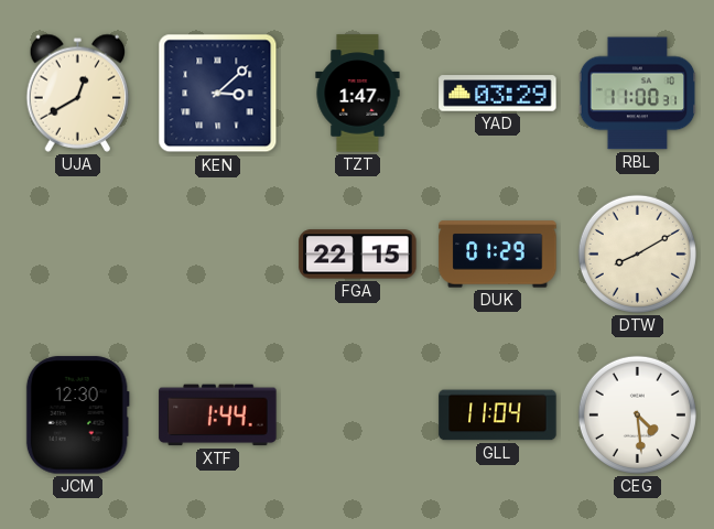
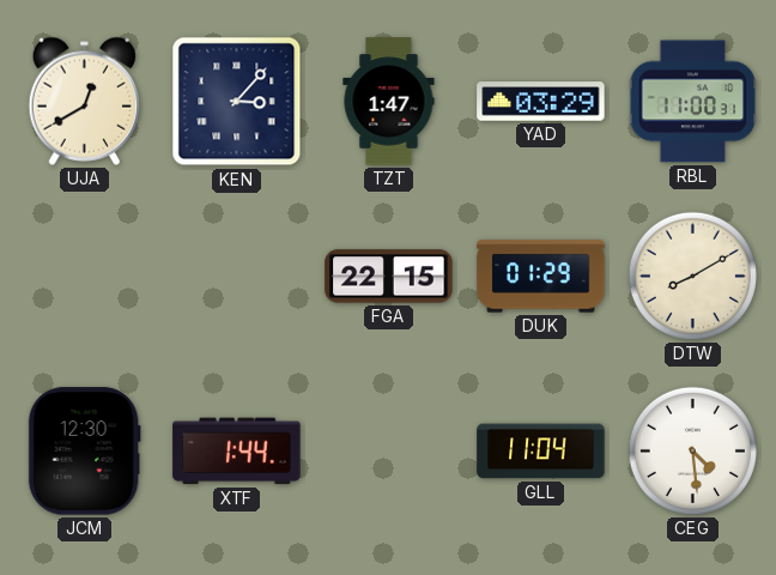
KEN: 3:08 -> 3:07
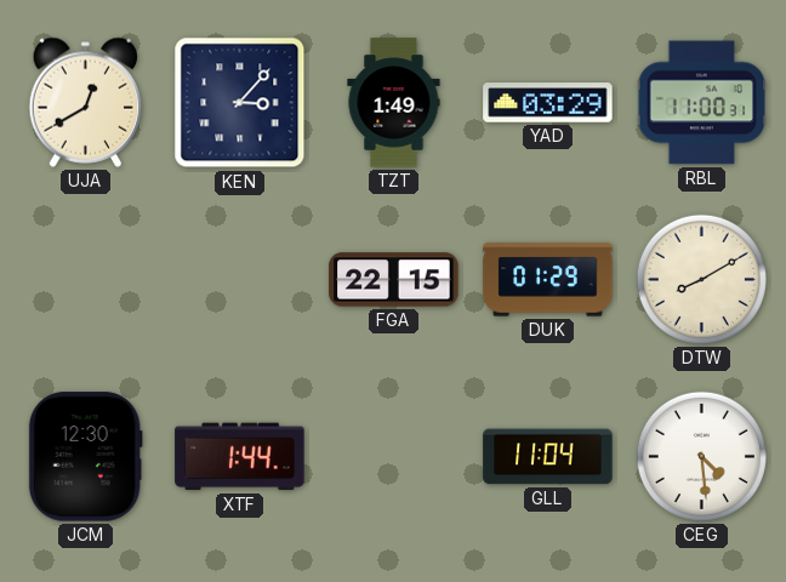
TZT: 1:47 -> 1:49
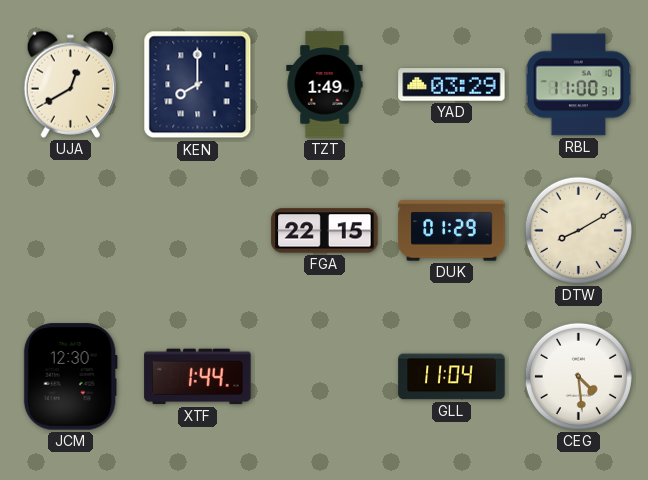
KEN: 3:07 -> 8:00
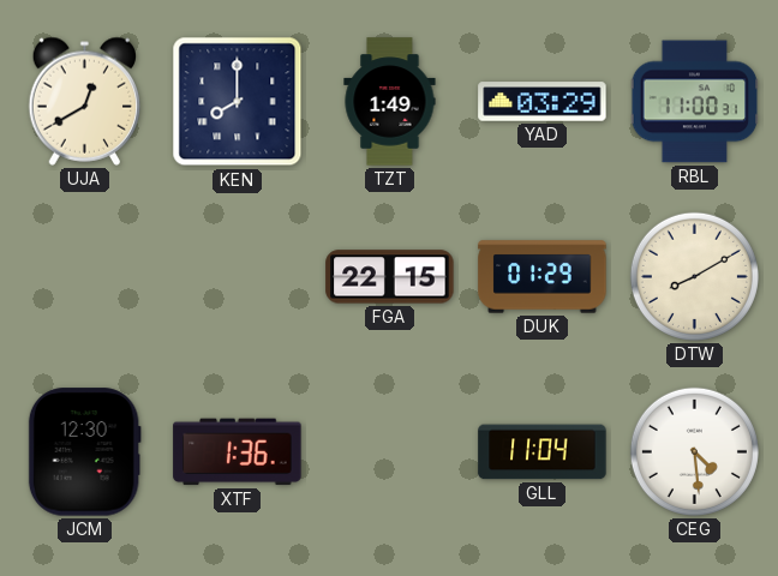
XTF: 1:44 -> 1:36
